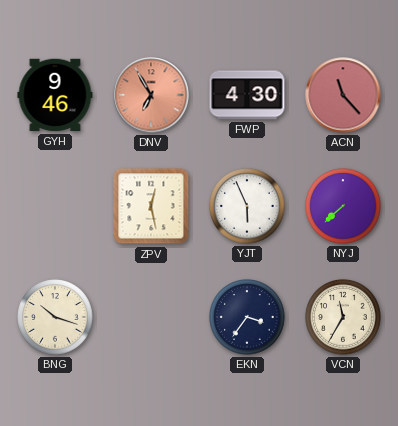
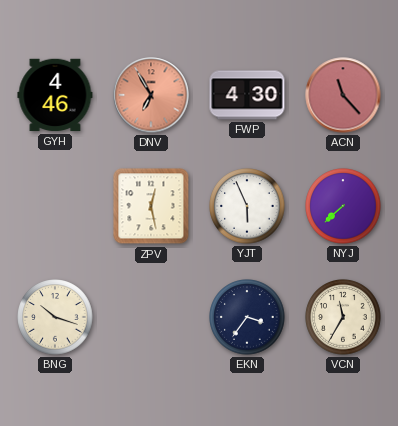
GYH: 9:46 -> 4:46
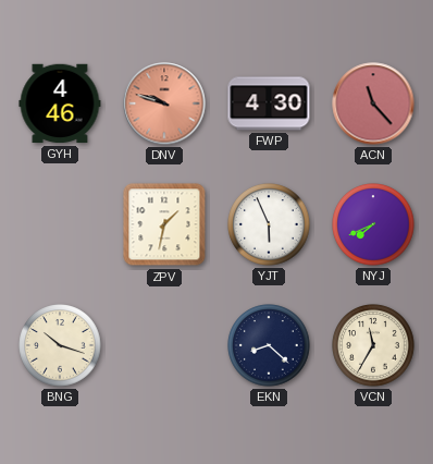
DNV: 6:55 -> 9:48
ZPV: 12:28 -> 1:32
NYJ: 7:38 -> 7:41
EKN: 3:36 -> 8:22
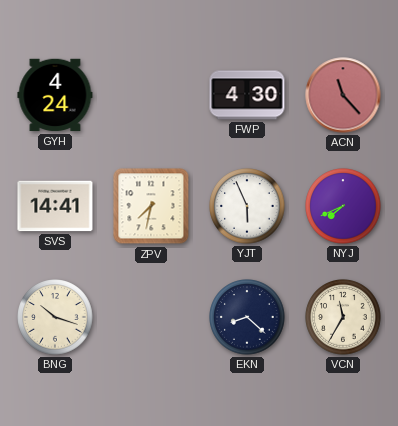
GYH: 4:46 -> 4:24
DNV: 9:48 -> none
SVS: none -> 14:41
ZPV: 1:32 -> 7:32
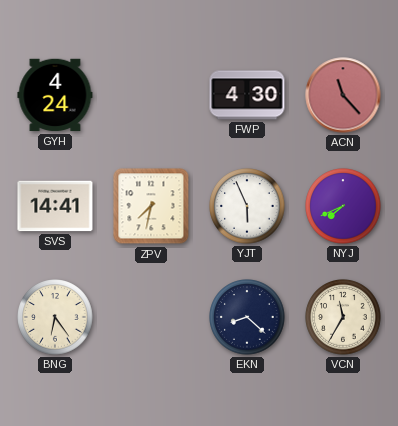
BNG: 10:18 -> 6:24
